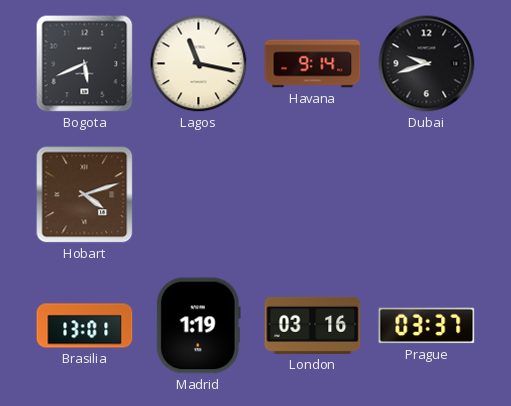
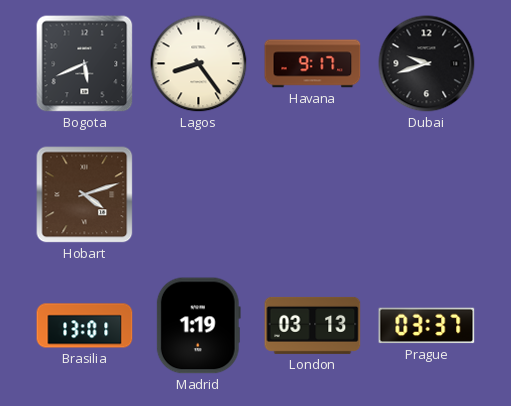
Lagos: 11:17 -> 8:24
Havana: 9:14 -> 9:17
London: 03:16 -> 03:13
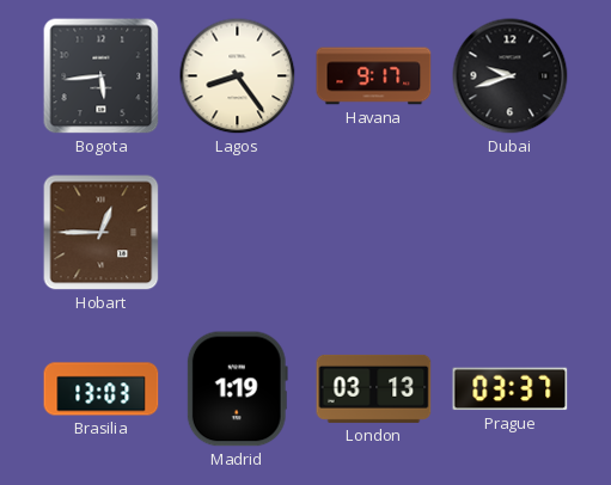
Bogota: 5:41 -> 5:44
Hobart: 4:12 -> 12:45
Brasilia: 13:01 -> 13:03
